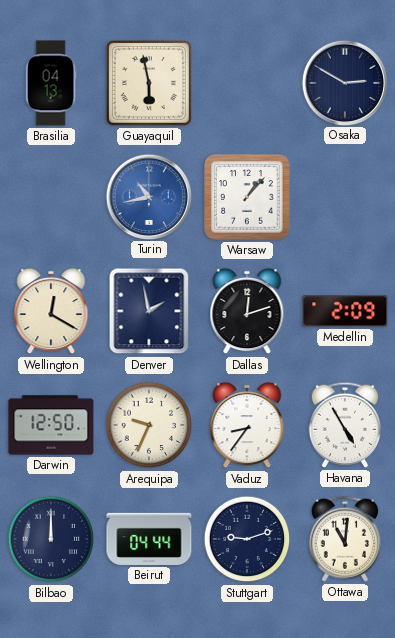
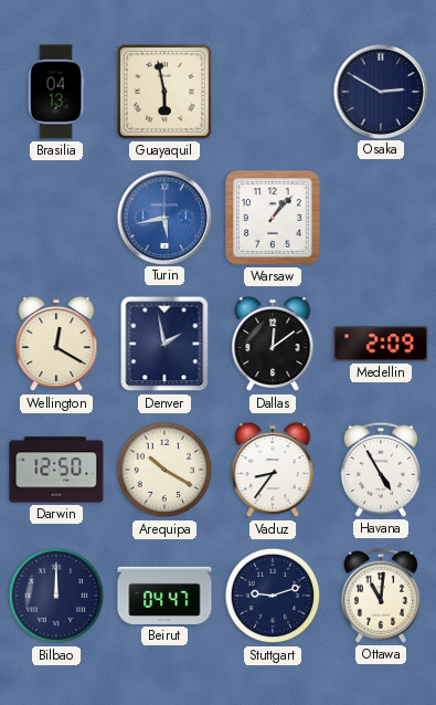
Turin: 10:43 -> 5:43
Dallas: 12:12 -> 12:09
Arequipa: 9:34 -> 10:20
Beirut: 04:44 -> 04:47
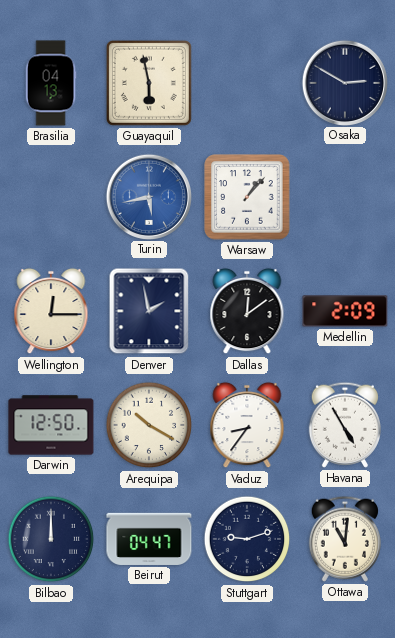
Wellington: 12:20 -> 12:15
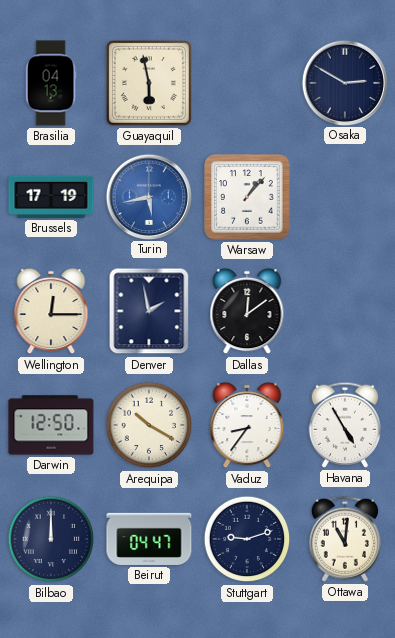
Brussels: none -> 17:19
Medellin: 2:09 -> none
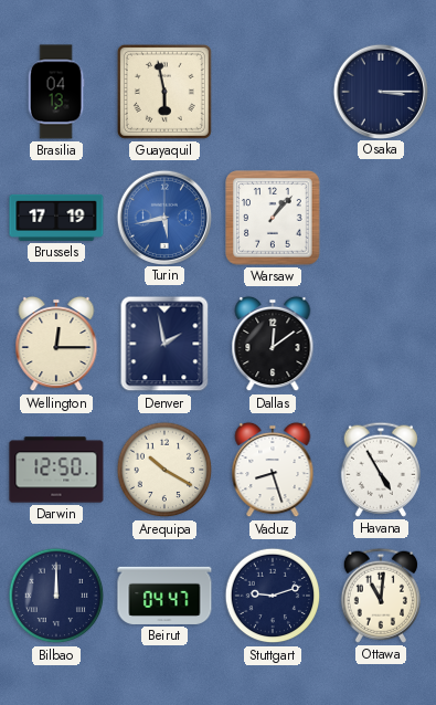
Osaka: 2:50 -> 3:15
Vaduz: 8:36 -> 8:27
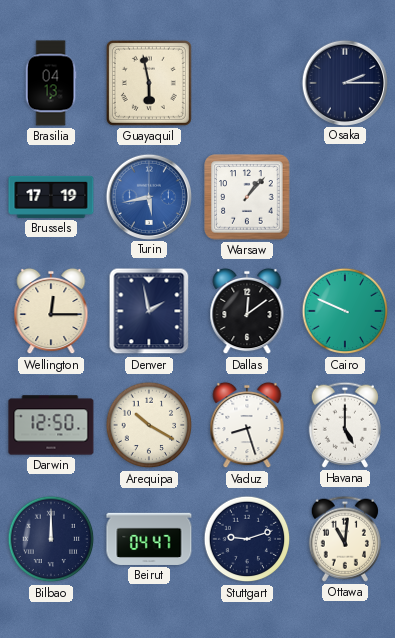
Osaka: 3:15 -> 2:15
Cairo: none -> 9:49
Havana: 4:55 -> 5:00
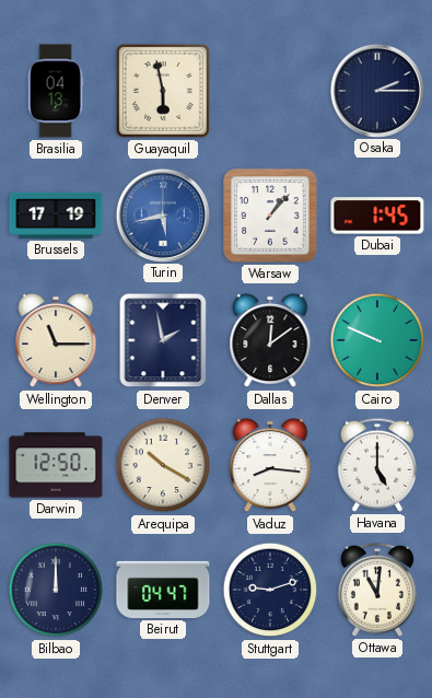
Dubai: none -> 1:45
Wellington: 12:15 -> 11:15
Vaduz: 8:27 -> 8:16
